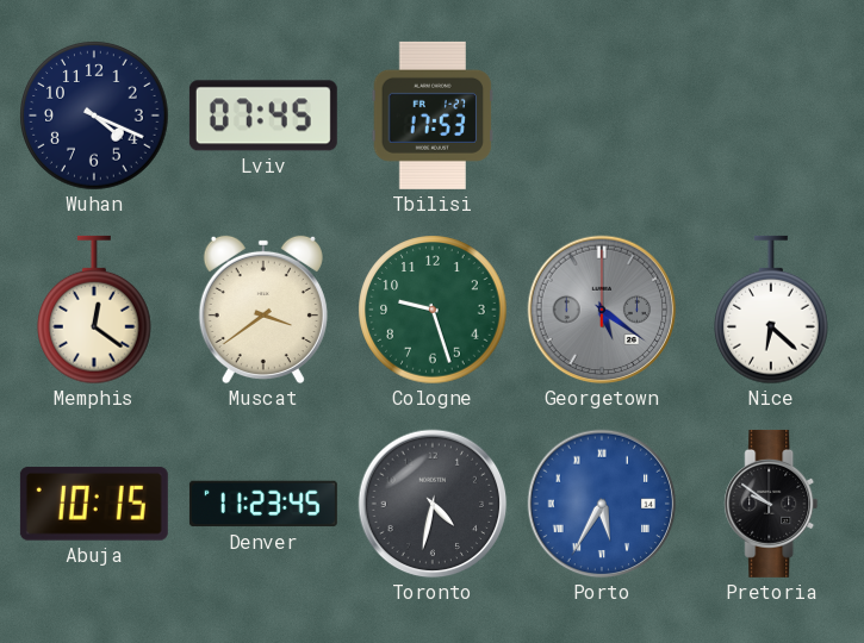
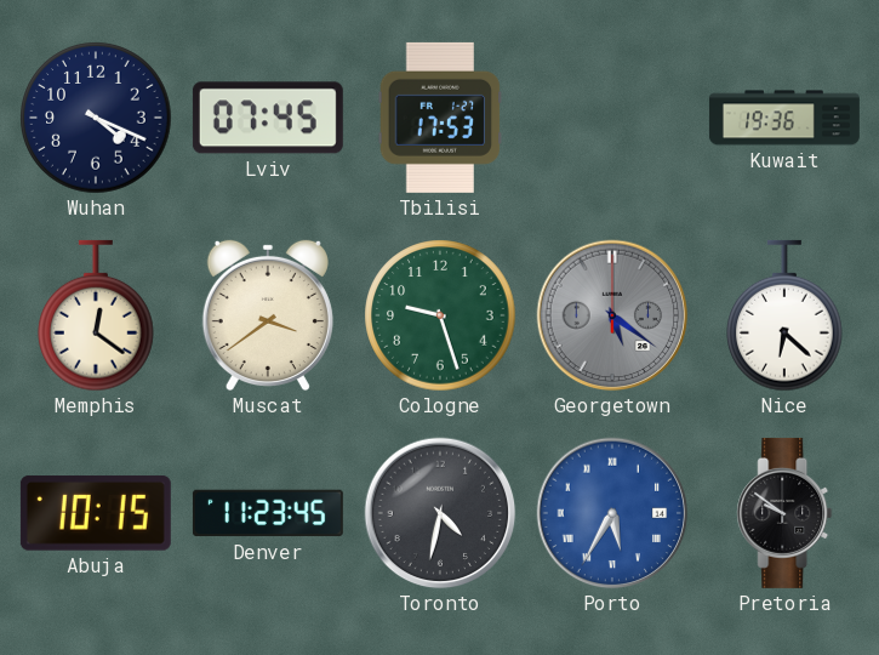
Kuwait: none -> 19:36
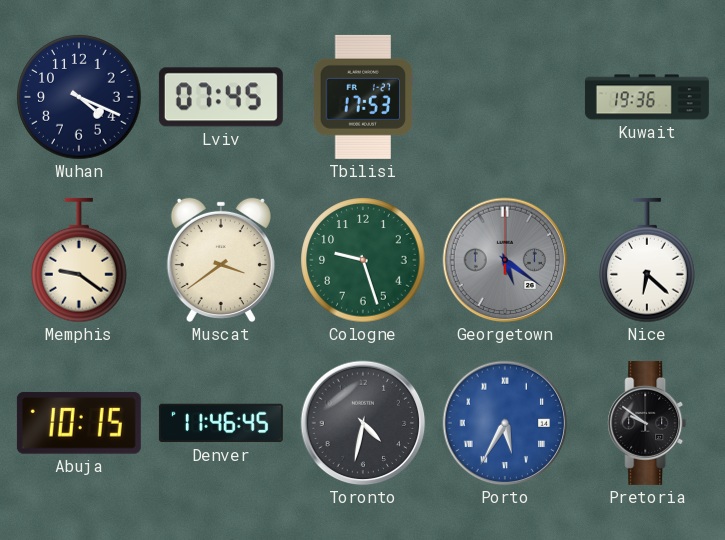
Memphis: 12:21 -> 9:21
Denver: 11:23 -> 11:46
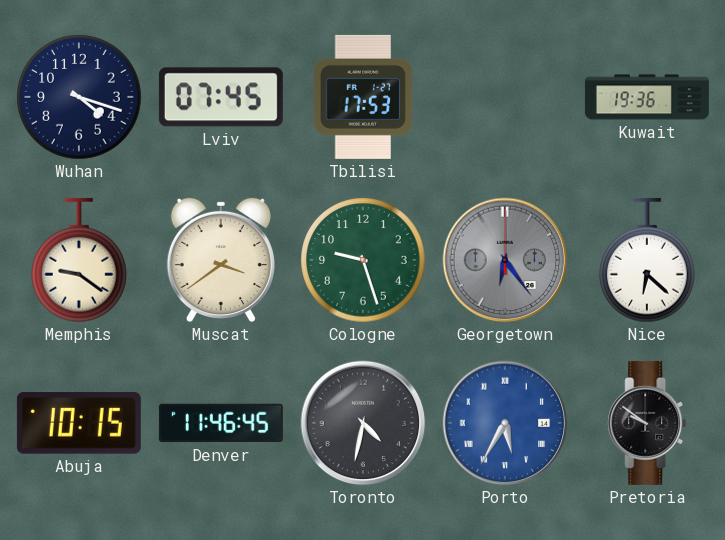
Wuhan: 4:19 -> 4:18
Georgetown: 5:21 -> 6:24
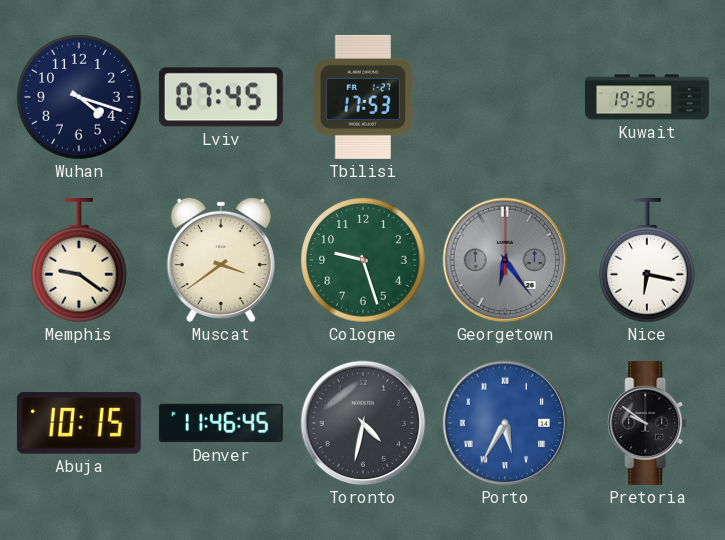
Nice: 6:22 -> 6:17
